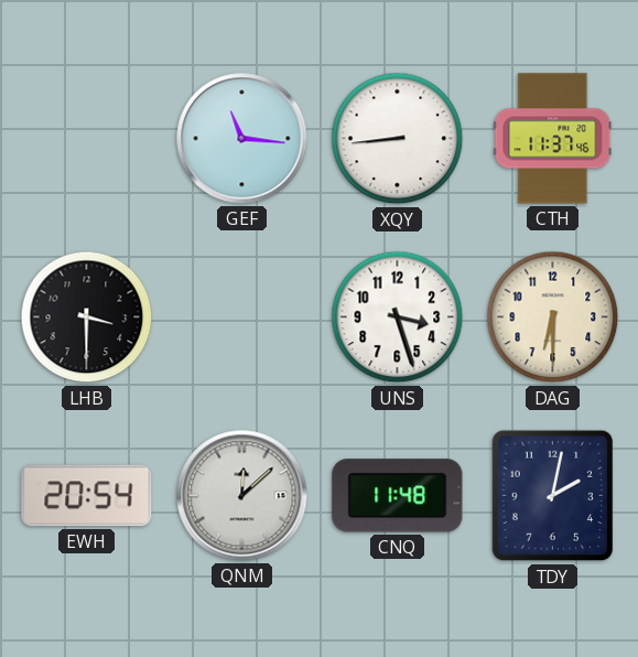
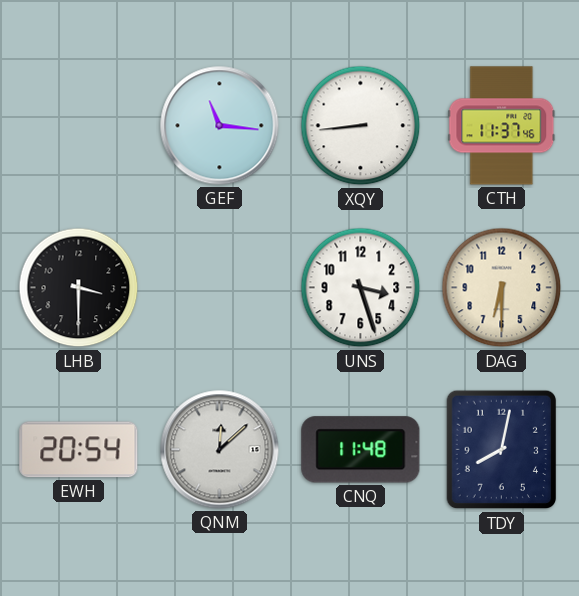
TDY: 2:02 -> 8:02
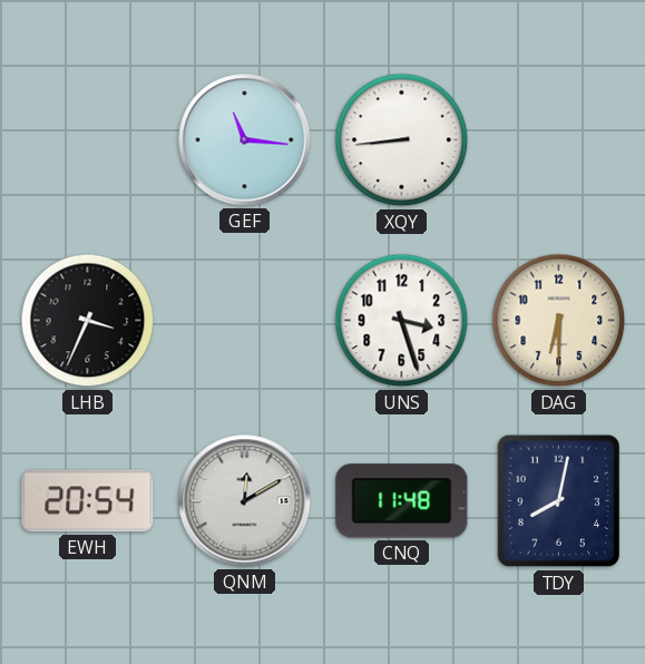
CTH: 11:37 -> none
LHB: 3:30 -> 3:34
QNM: 12:08 -> 12:10
